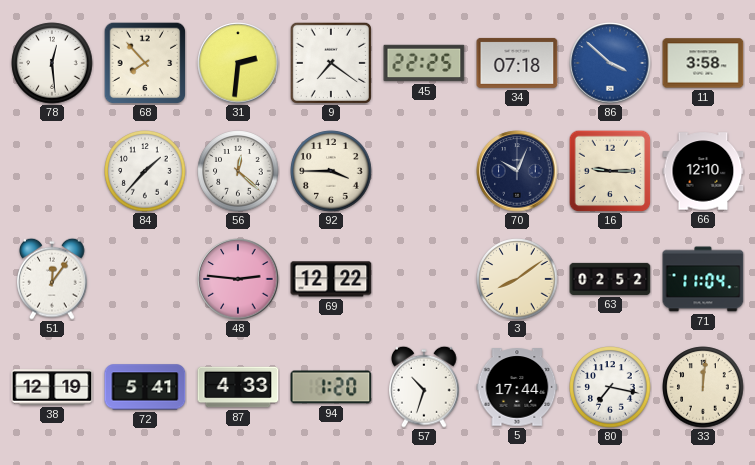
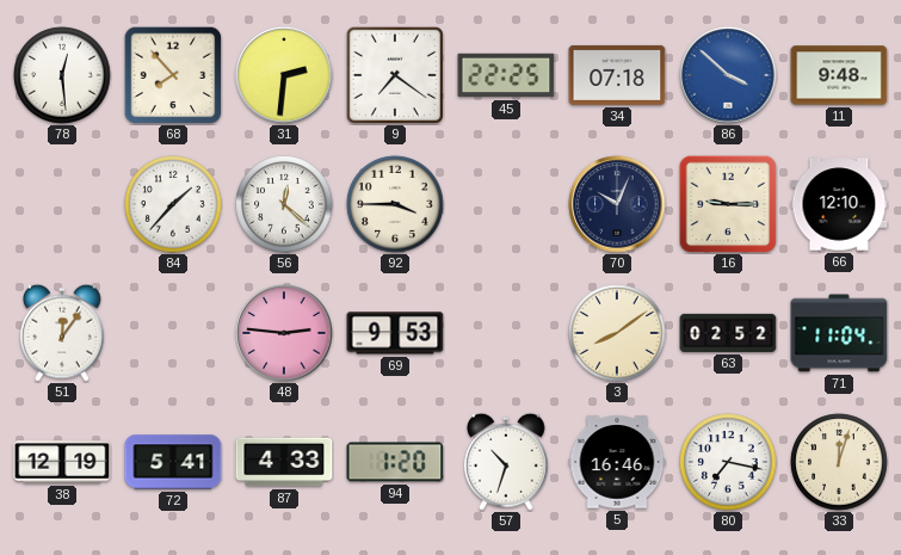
11: 3:58 -> 9:48
69: 12:22 -> 9:53
5: 17:44 -> 16:46
33: 12:01 -> 12:03
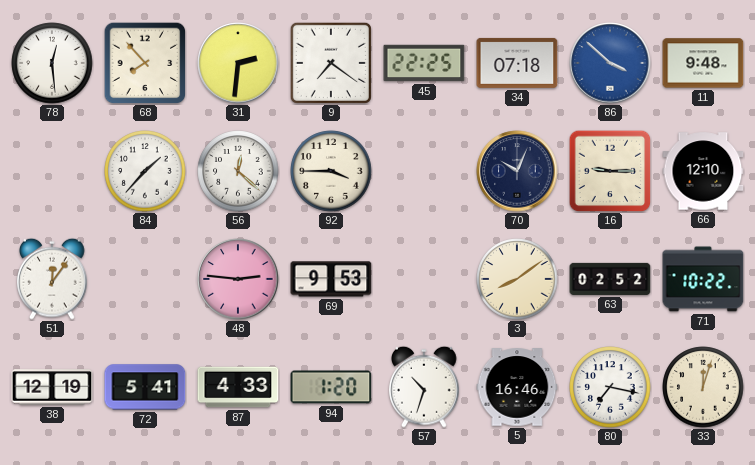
71: 11:04 -> 10:22
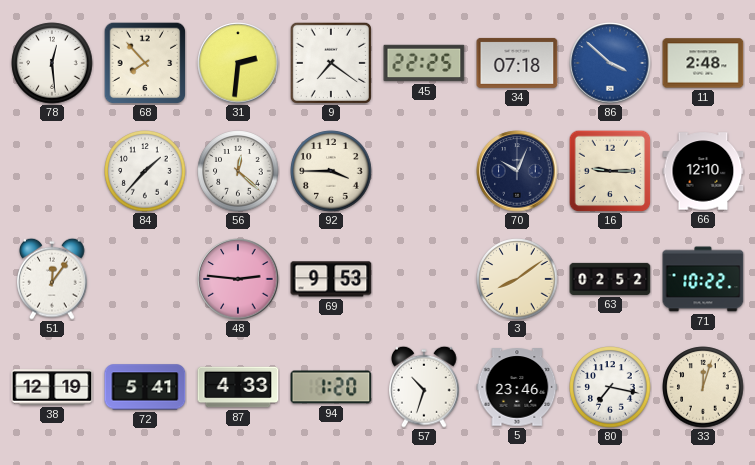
11: 9:48 -> 2:48
5: 16:46 -> 23:46
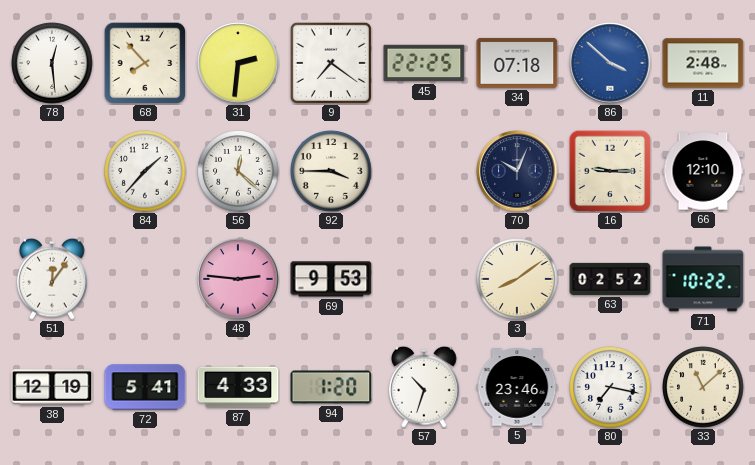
33: 12:03 -> 11:08
